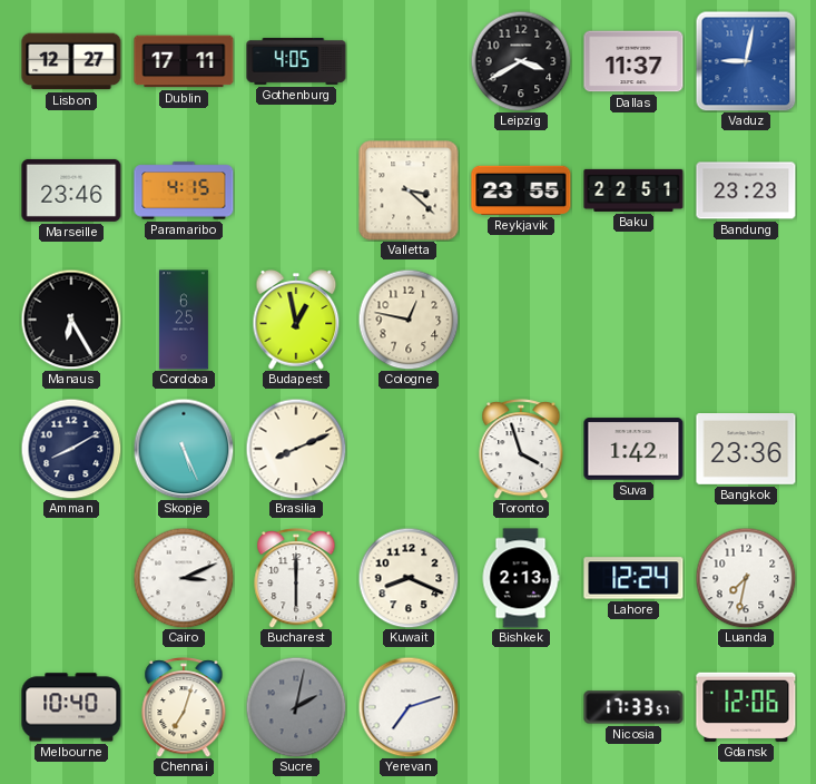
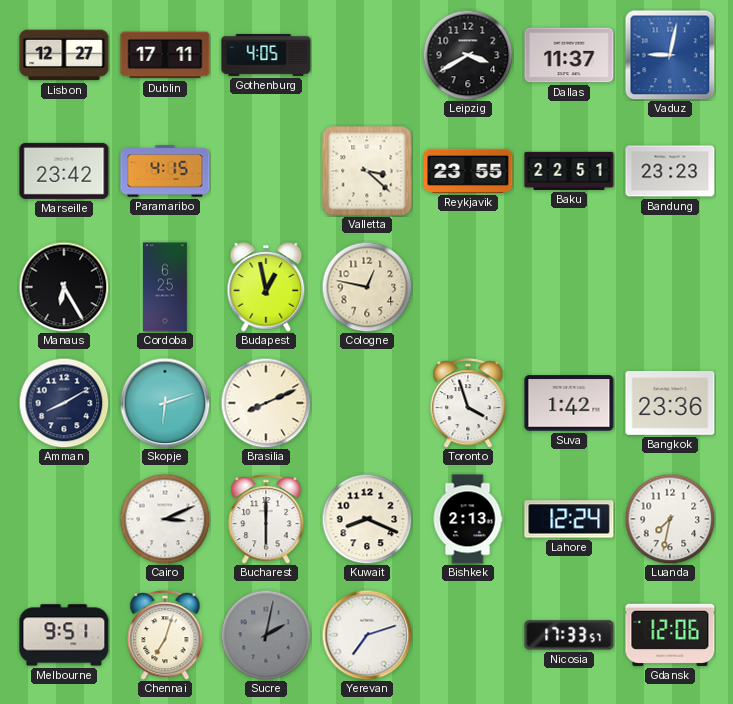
Marseille: 23:46 -> 23:42
Skopje: 5:26 -> 6:12
Melbourne: 10:40 -> 9:51
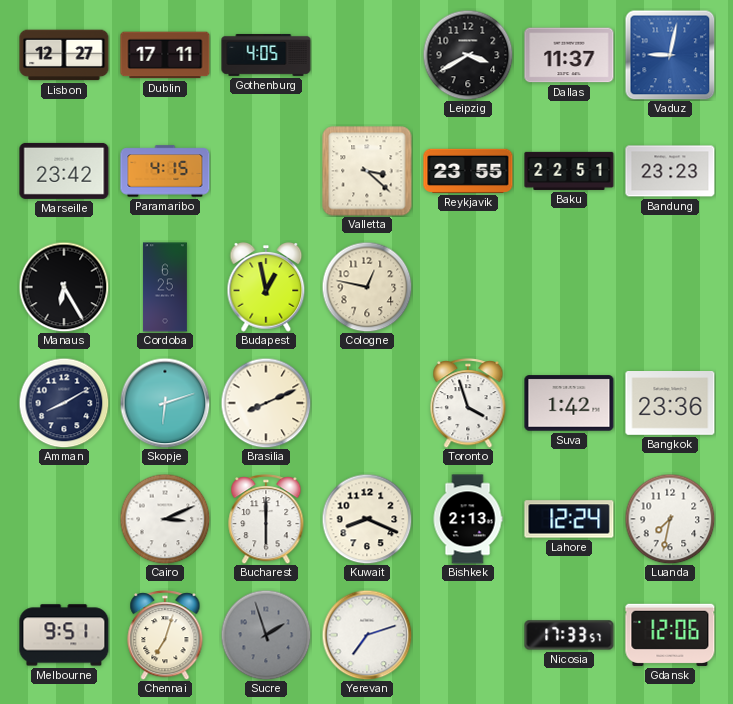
Sucre: 2:02 -> 1:57
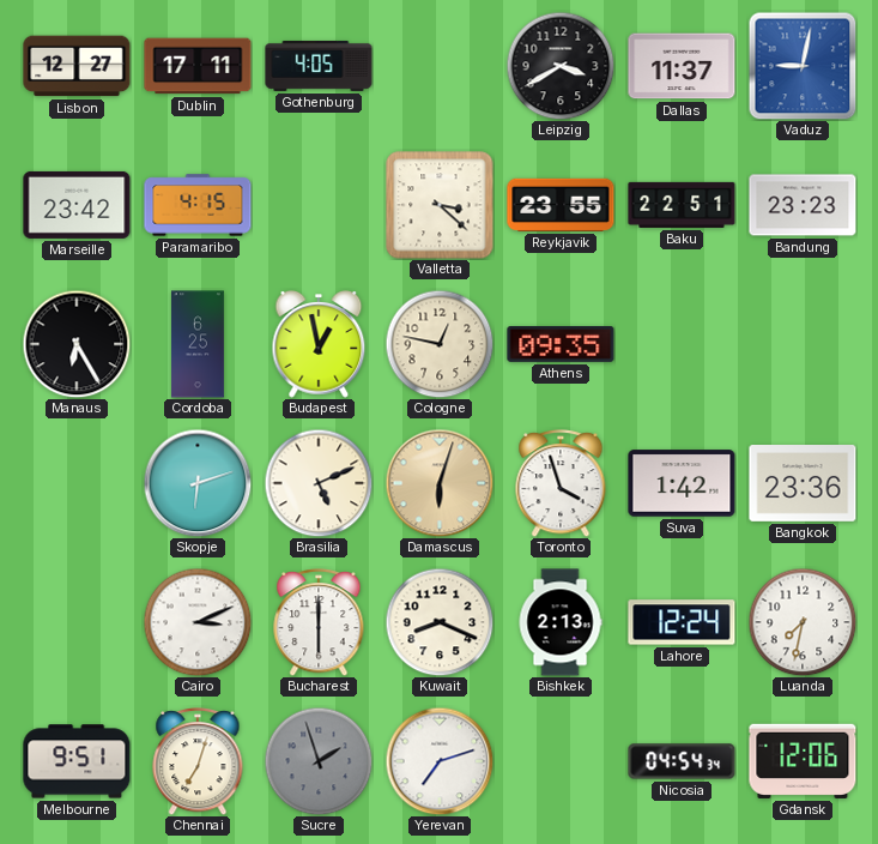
Athens: none -> 09:35
Amman: 8:10 -> none
Brasilia: 8:11 -> 5:11
Damascus: none -> 6:03
Nicosia: 17:33 -> 04:54
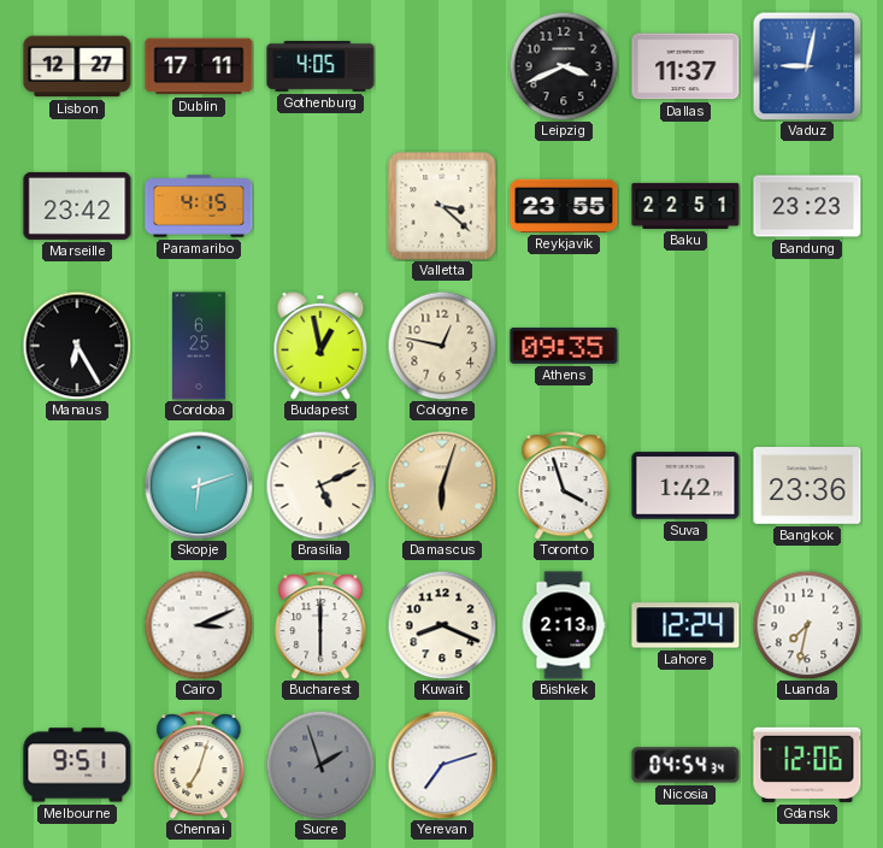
Leipzig: 3:40 -> 3:41
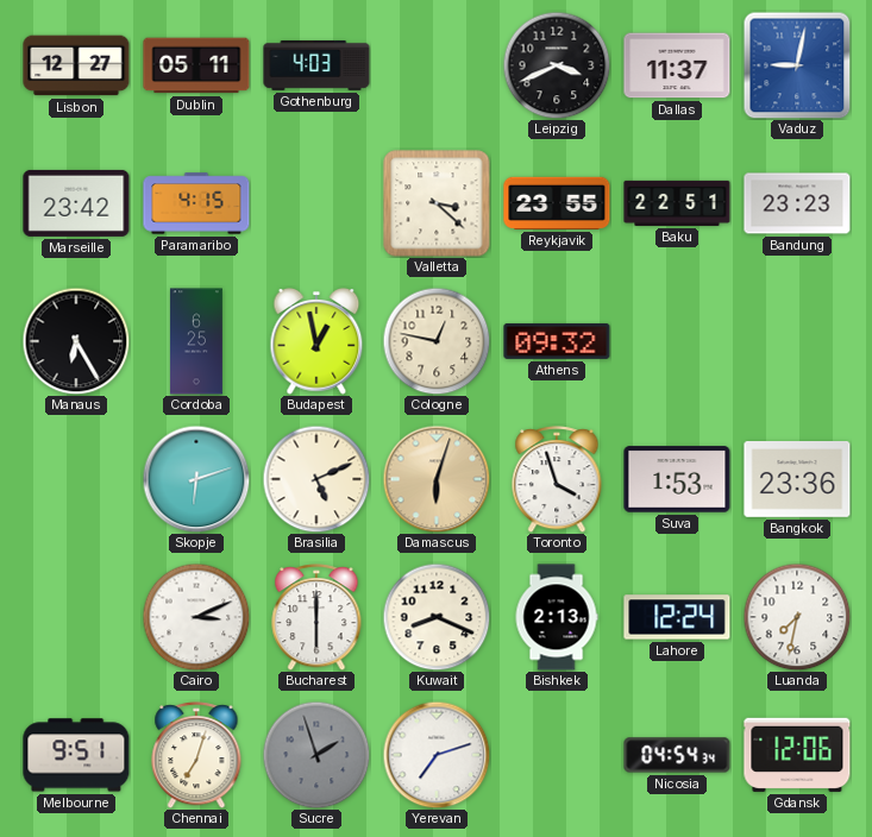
Dublin: 17:11 -> 05:11
Gothenburg: 4:05 -> 4:03
Athens: 09:35 -> 09:32
Suva: 1:42 -> 1:53
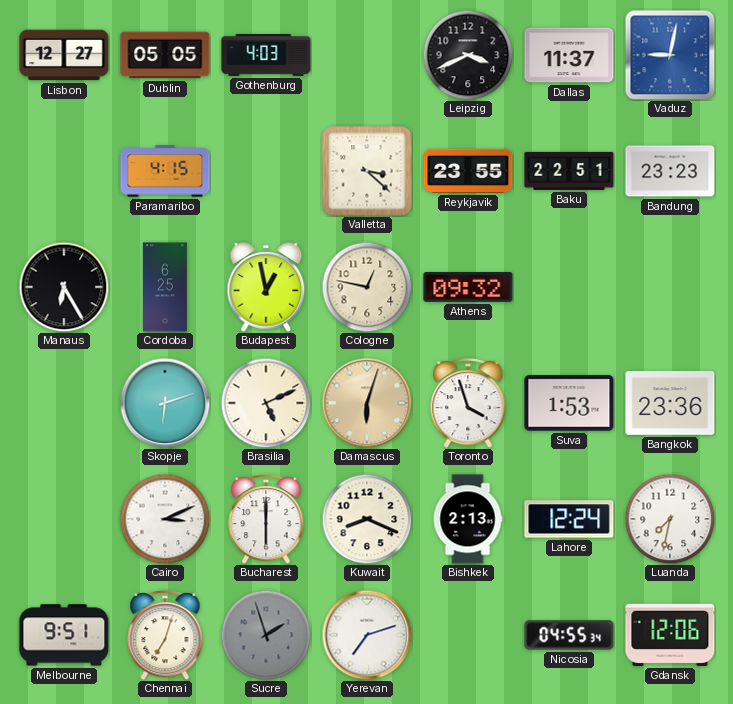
Dublin: 05:11 -> 05:05
Marseille: 23:42 -> none
Nicosia: 04:54 -> 04:55
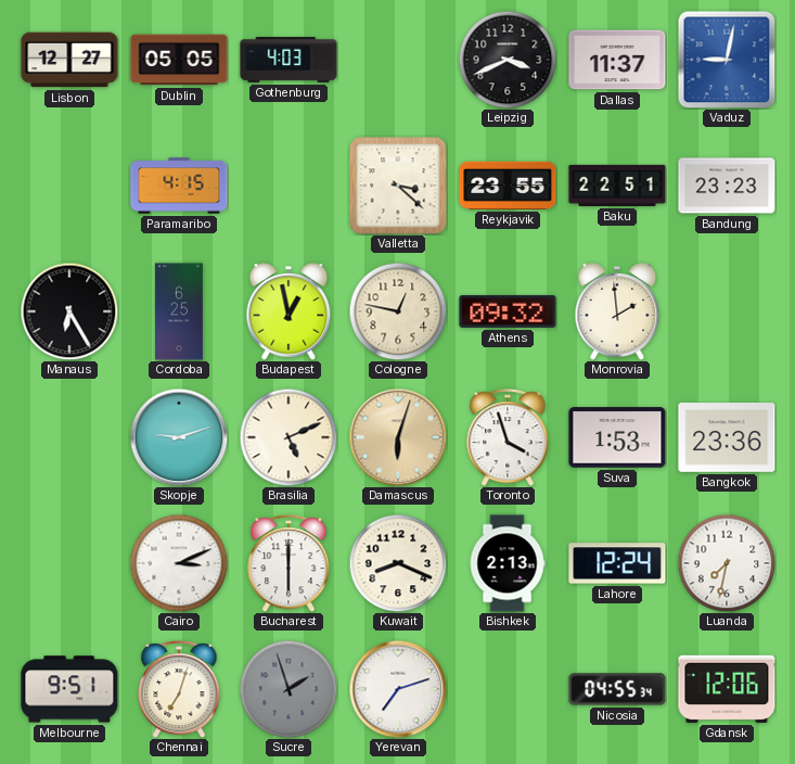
Monrovia: none -> 1:59
Skopje: 6:12 -> 9:12
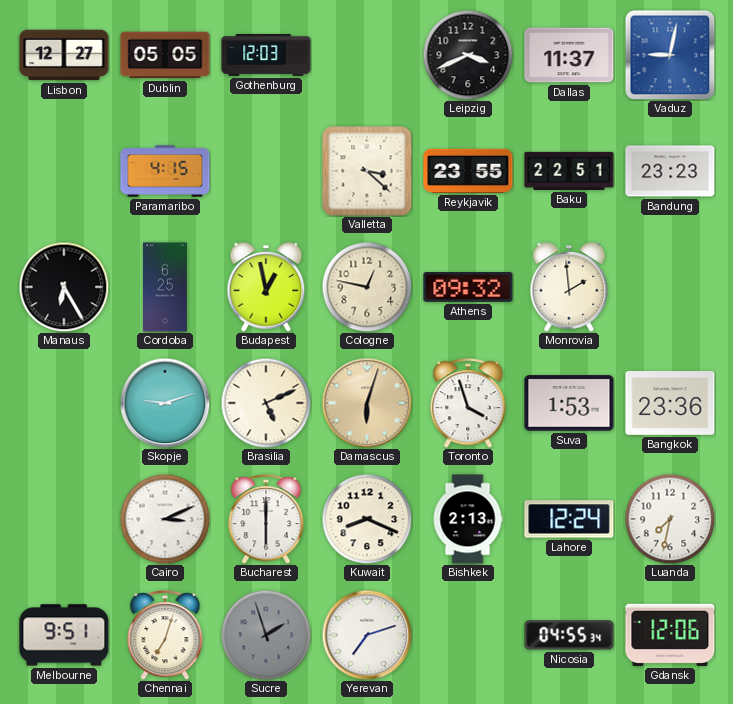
Gothenburg: 4:03 -> 12:03
